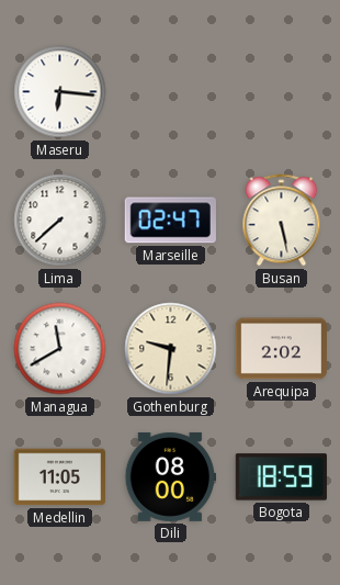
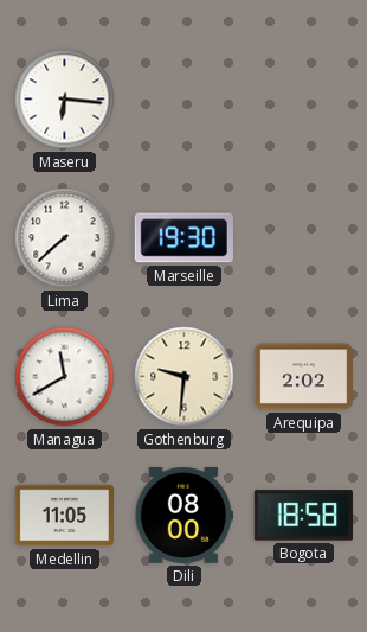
Marseille: 02:47 -> 19:30
Busan: 5:28 -> none
Bogota: 18:59 -> 18:58
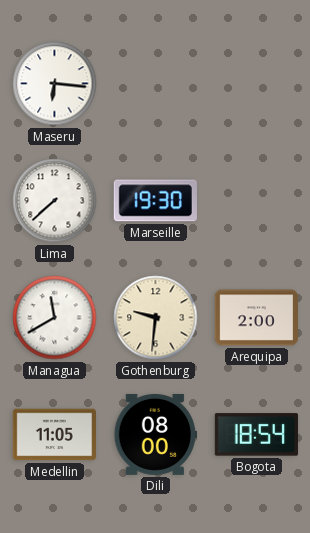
Arequipa: 2:02 -> 2:00
Bogota: 18:58 -> 18:54
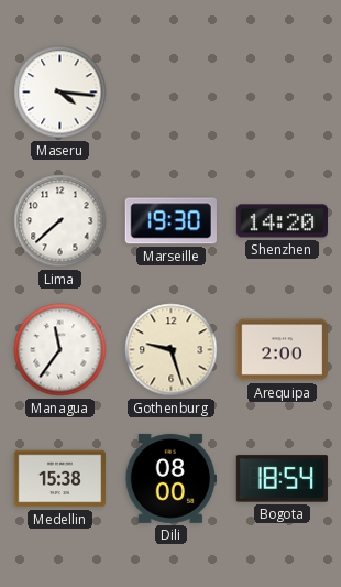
Maseru: 6:16 -> 4:16
Shenzhen: none -> 14:20
Managua: 11:40 -> 11:36
Gothenburg: 9:31 -> 9:27
Medellin: 11:05 -> 15:38
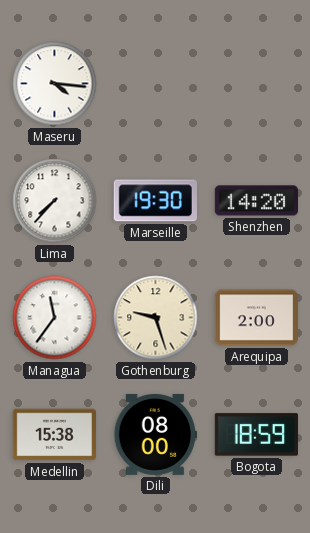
Lima: 7:38 -> 7:37
Bogota: 18:54 -> 18:59
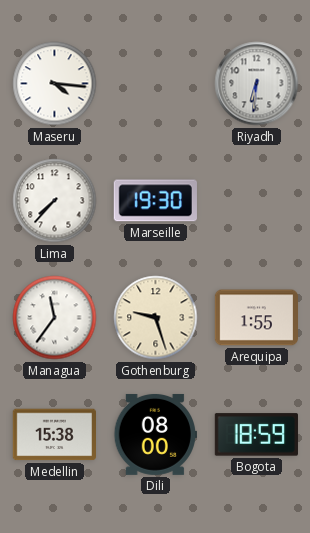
Riyadh: none -> 6:31
Shenzhen: 14:20 -> none
Arequipa: 2:00 -> 1:55
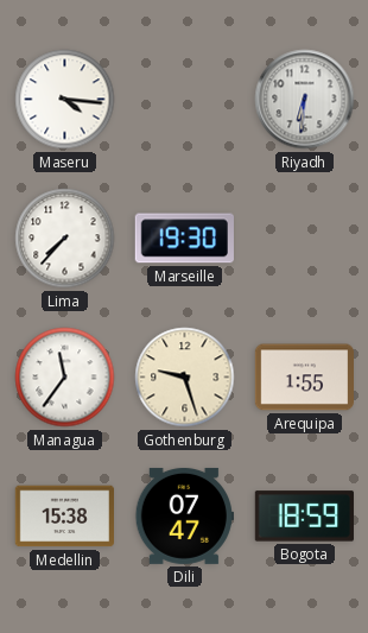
Dili: 08:00 -> 07:47
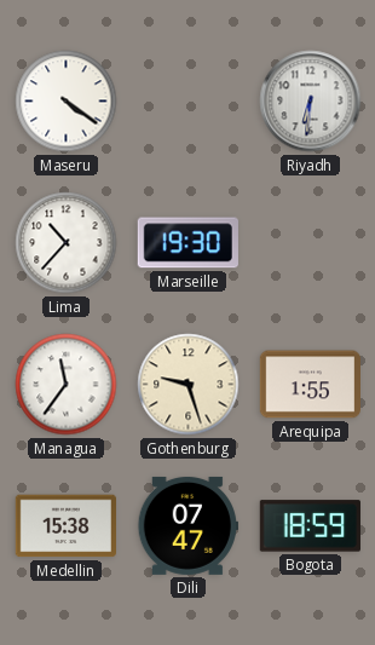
Maseru: 4:16 -> 4:21
Lima: 7:37 -> 10:37
